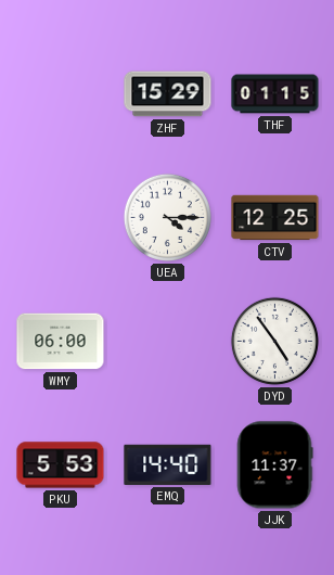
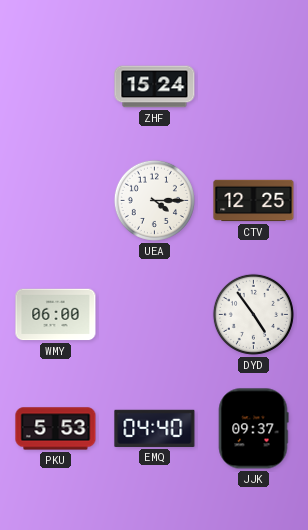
ZHF: 15:29 -> 15:24
THF: 01:15 -> none
EMQ: 14:40 -> 04:40
JJK: 11:37 -> 09:37
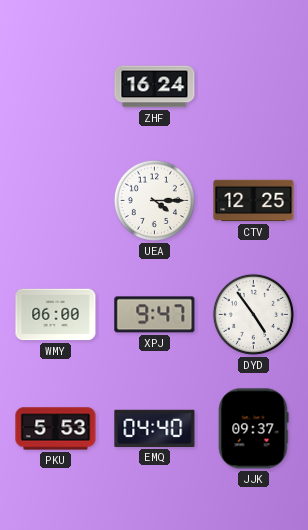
ZHF: 15:24 -> 16:24
XPJ: none -> 9:47
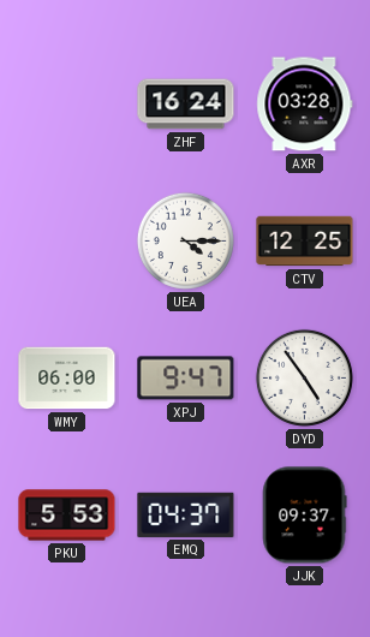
AXR: none -> 03:28
EMQ: 04:40 -> 04:37
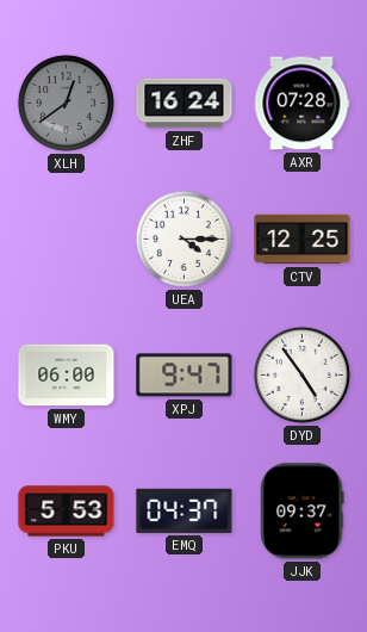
XLH: none -> 12:39
AXR: 03:28 -> 07:28
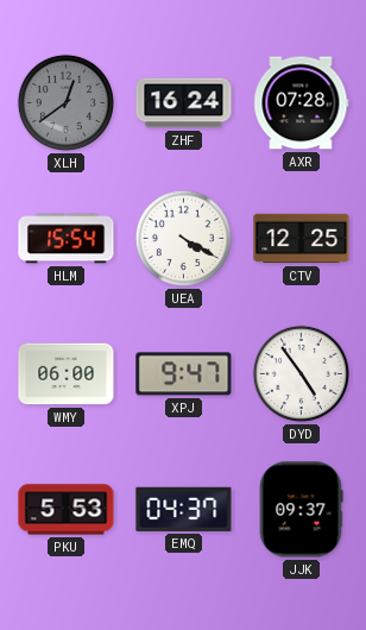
HLM: none -> 15:54
UEA: 4:15 -> 4:20
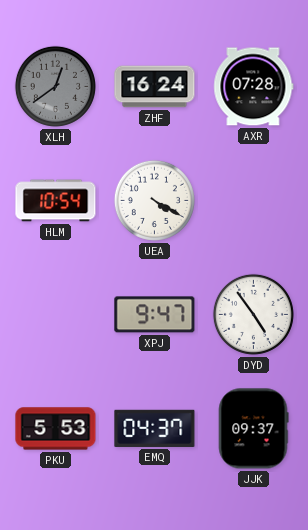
HLM: 15:54 -> 10:54
CTV: 12:25 -> none
WMY: 06:00 -> none
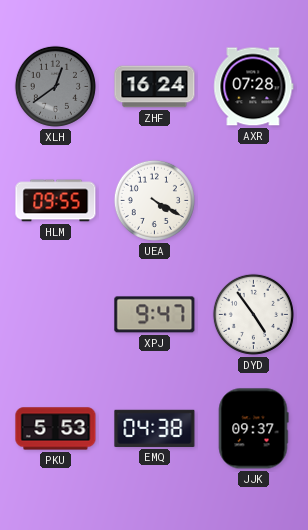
HLM: 10:54 -> 09:55
EMQ: 04:37 -> 04:38
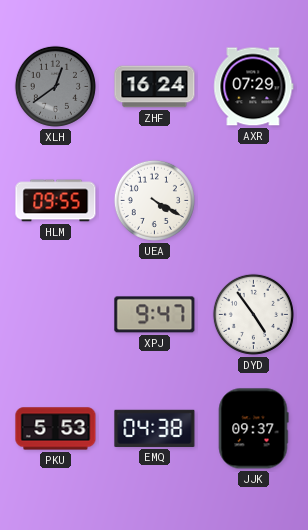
AXR: 07:28 -> 07:29
